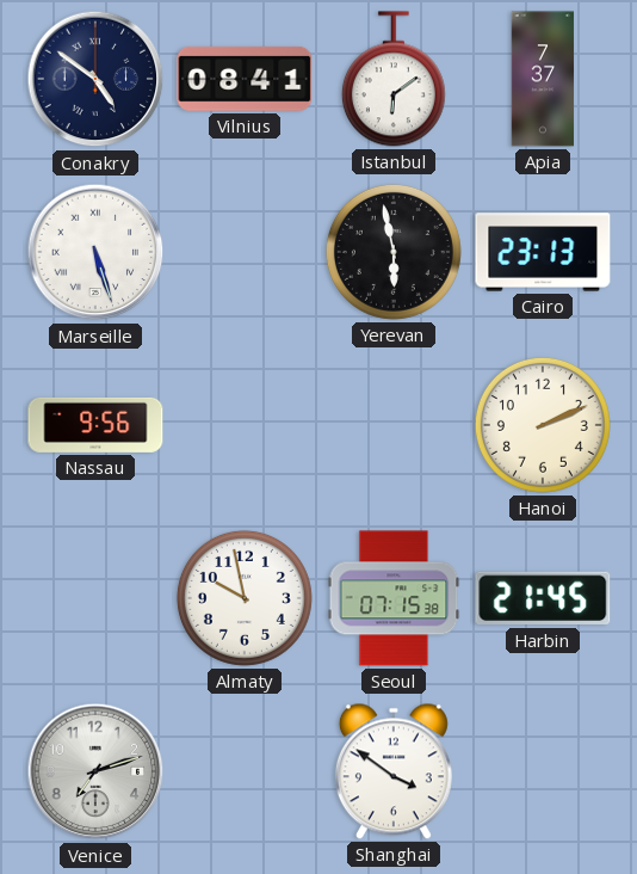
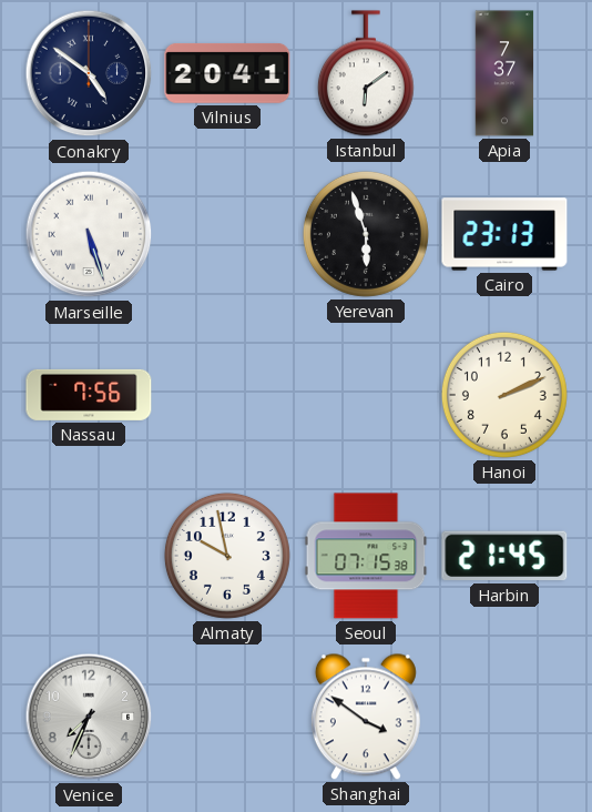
Vilnius: 08:41 -> 20:41
Yerevan: 5:58 -> 5:57
Nassau: 9:56 -> 7:56
Venice: 7:12 -> 7:34
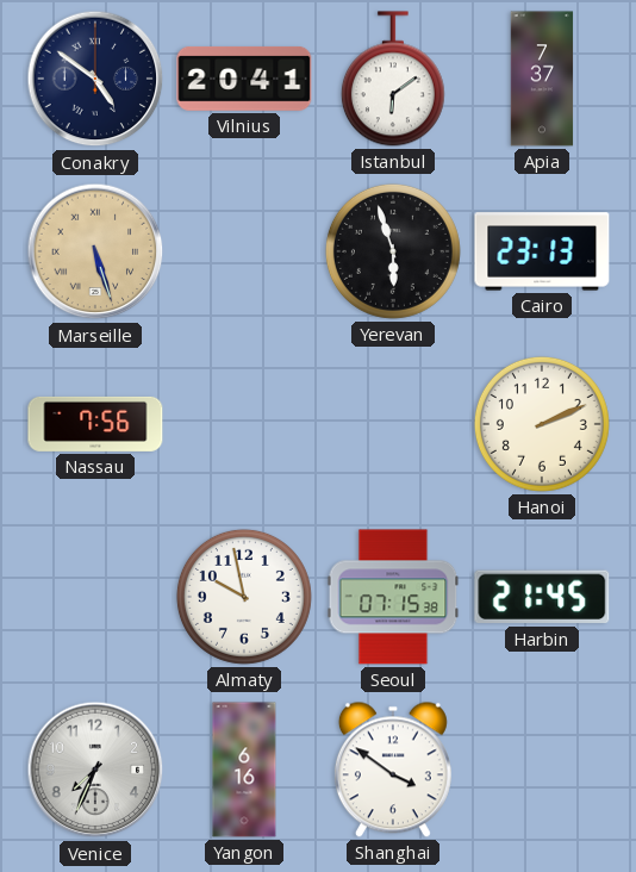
Marseille dial: white -> champagne
Yangon: none -> 6:16
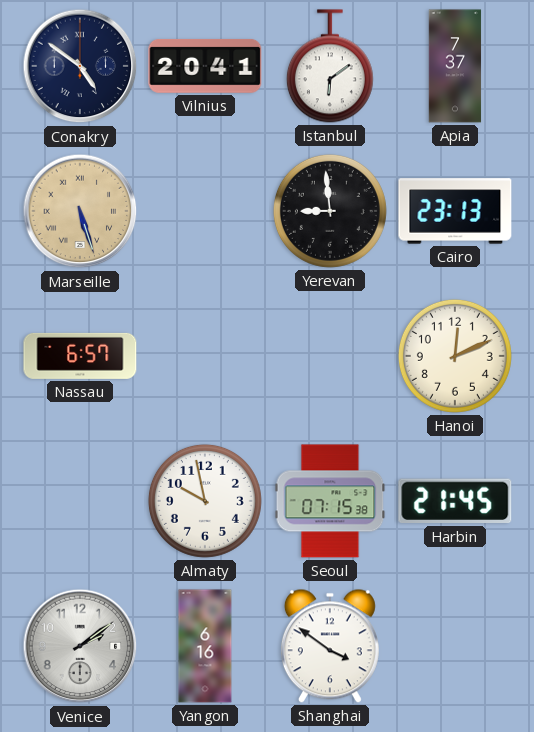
Yerevan: 5:57 -> 8:59
Nassau: 7:56 -> 6:57
Hanoi: 2:11 -> 12:11
Venice: 7:34 -> 2:09
